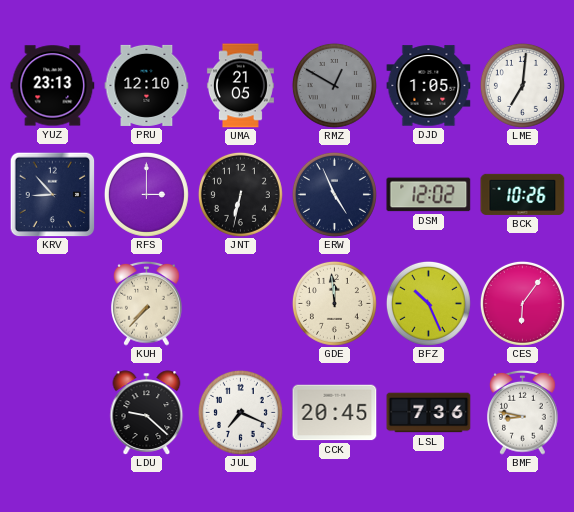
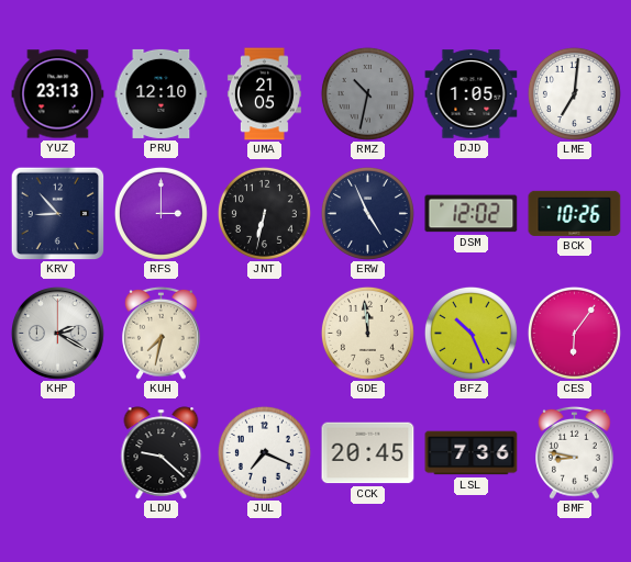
RMZ: 12:50 -> 10:32
KHP: none -> 2:20
KUH: 7:37 -> 7:32
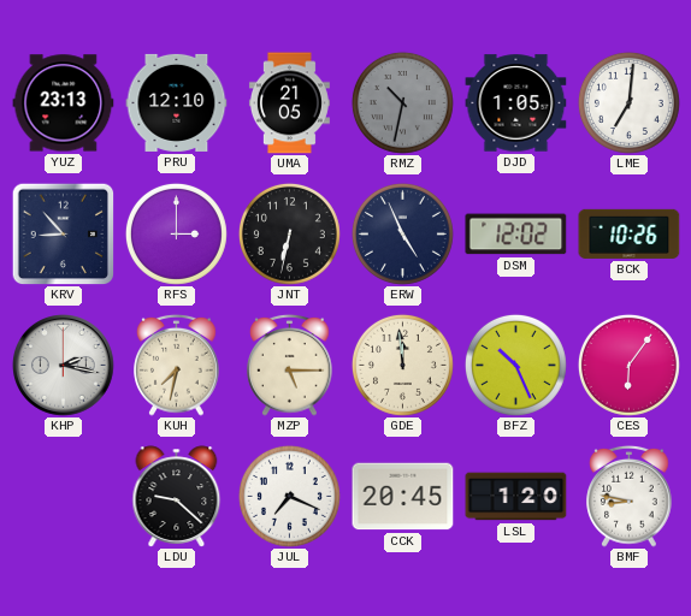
KHP: 2:20 -> 2:17
MZP: none -> 5:15
LSL: 7:36 -> 1:20
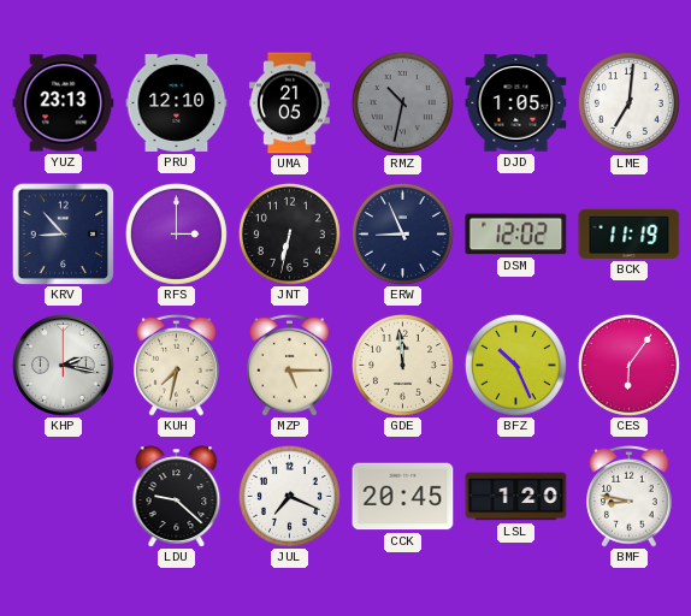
ERW: 4:56 -> 8:56
BCK: 10:26 -> 11:19
